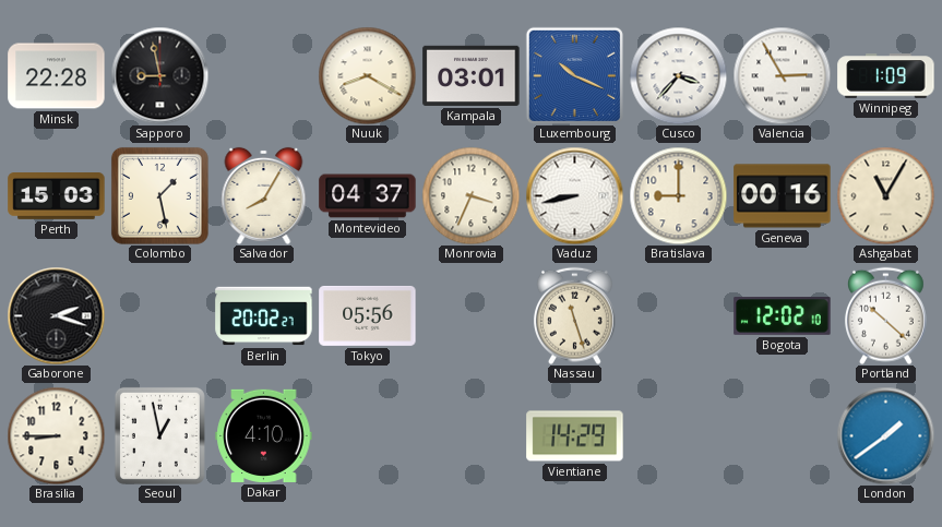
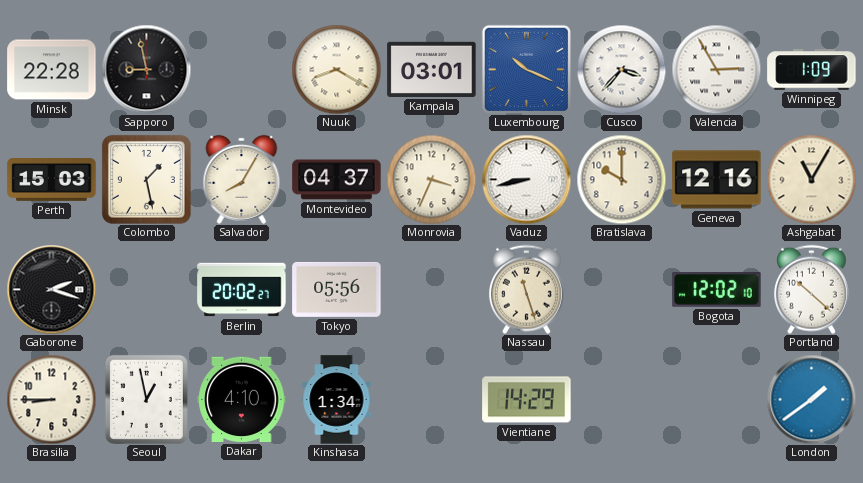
Bratislava: 9:00 -> 10:00
Geneva: 00:16 -> 12:16
Kinshasa: none -> 1:34
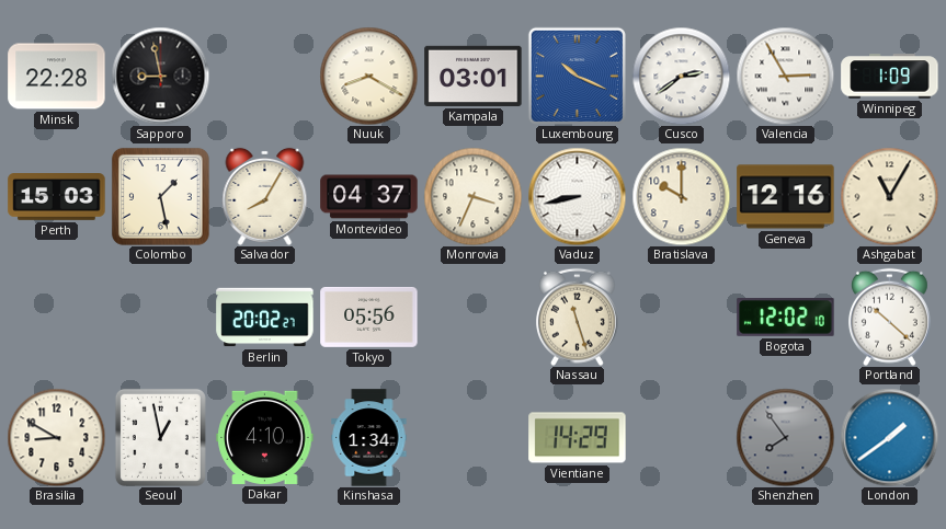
Cusco: 3:37 -> 2:39
Gaborone: 2:18 -> none
Brasilia: 8:45 -> 8:50
Shenzhen: none -> 7:54
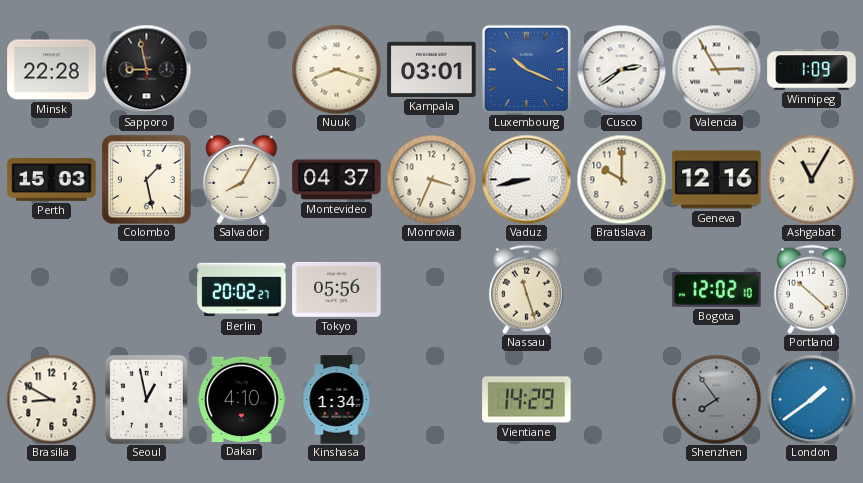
Nuuk: 8:20 -> 8:18
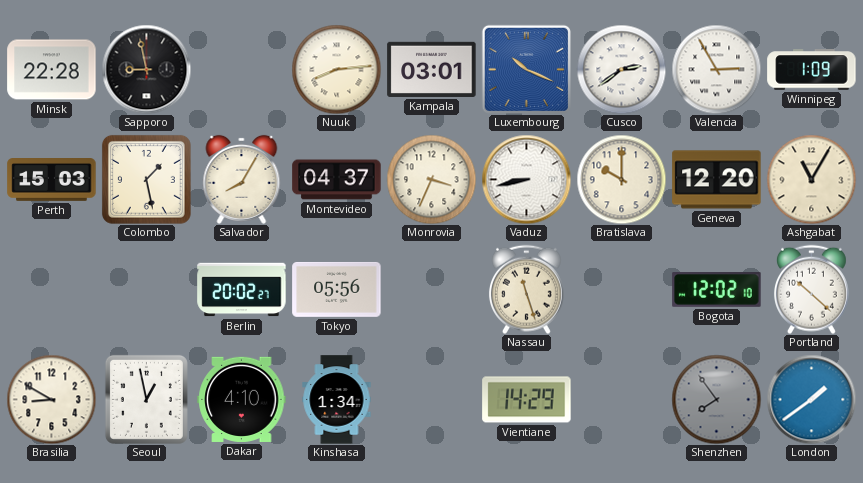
Nuuk: 8:18 -> 8:14
Geneva: 12:16 -> 12:20
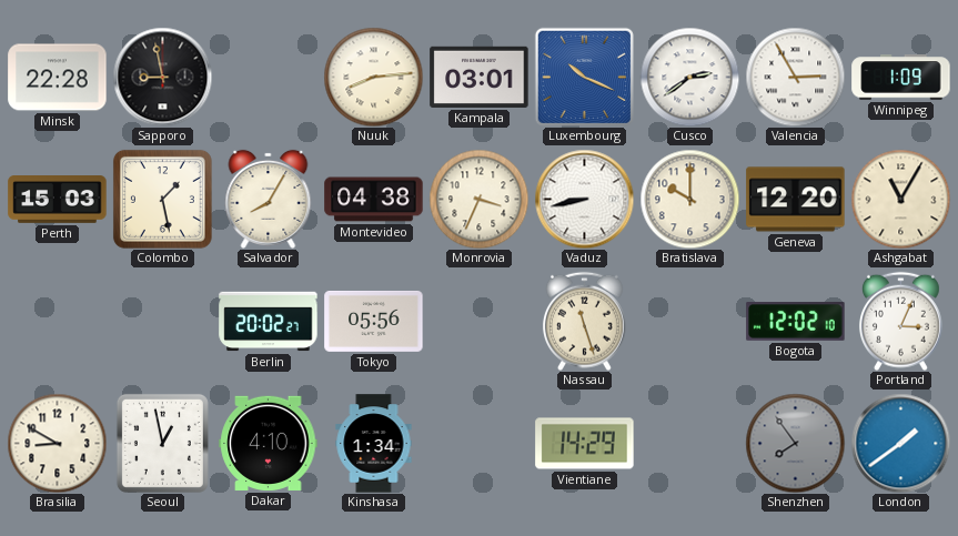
Montevideo: 04:37 -> 04:38
Portland: 10:22 -> 3:04
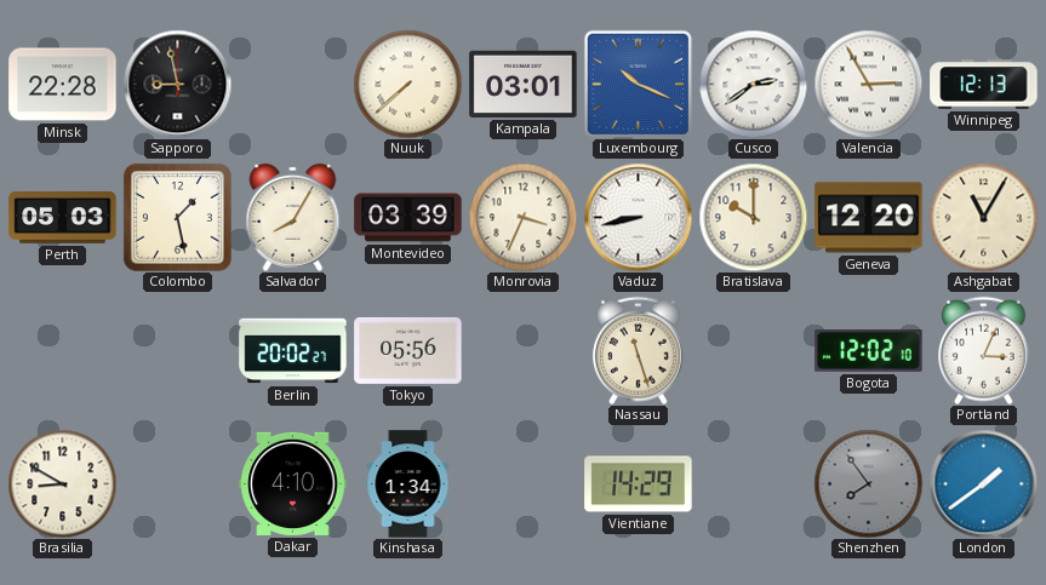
Nuuk: 8:14 -> 7:38
Winnipeg: 1:09 -> 12:13
Perth: 15:03 -> 05:03
Montevideo: 04:38 -> 03:39
Seoul: 12:58 -> none
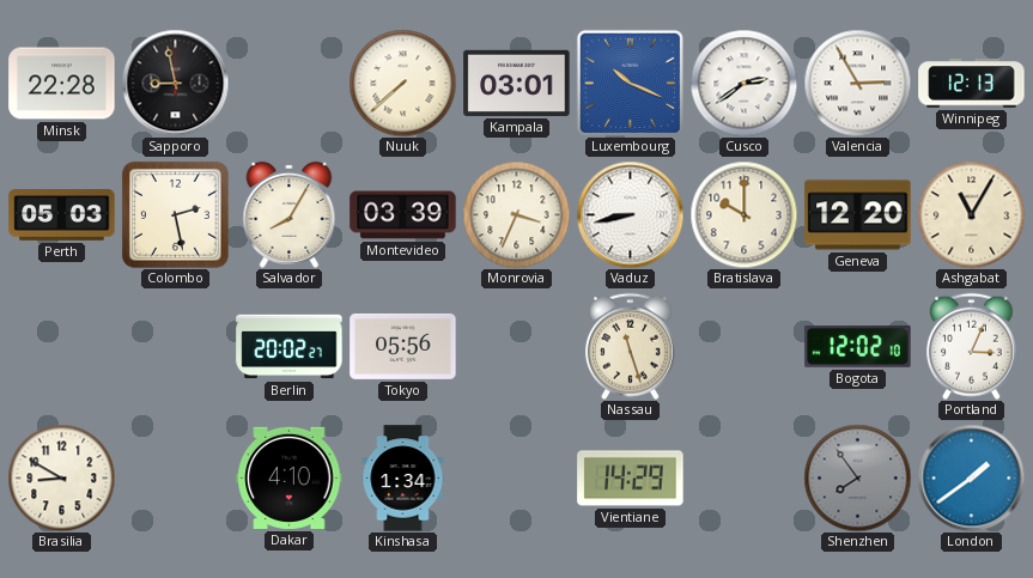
Colombo: 1:28 -> 2:28
